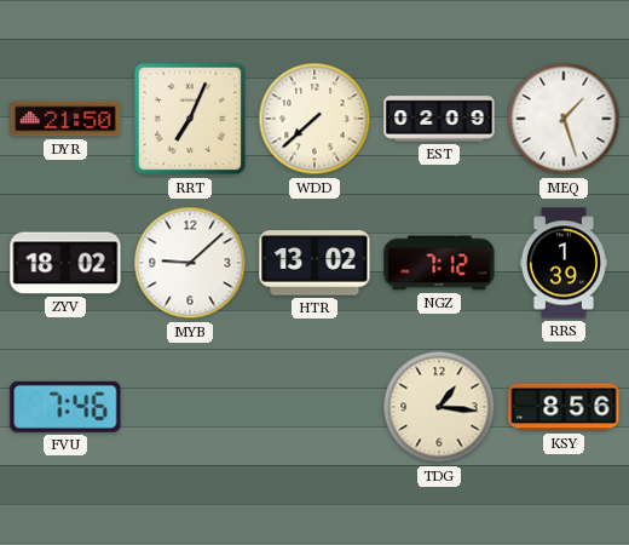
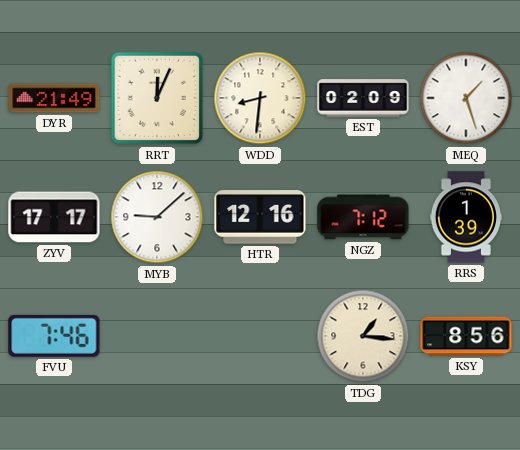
DYR: 21:50 -> 21:49
RRT: 7:04 -> 12:04
WDD: 7:38 -> 8:31
ZYV: 18:02 -> 17:17
HTR: 13:02 -> 12:16
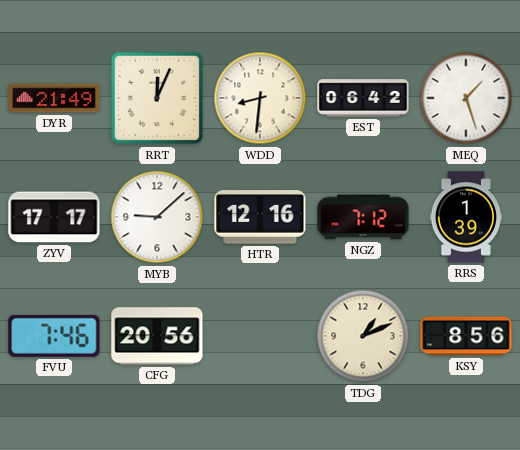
EST: 02:09 -> 06:42
CFG: none -> 20:56
TDG: 1:16 -> 1:11
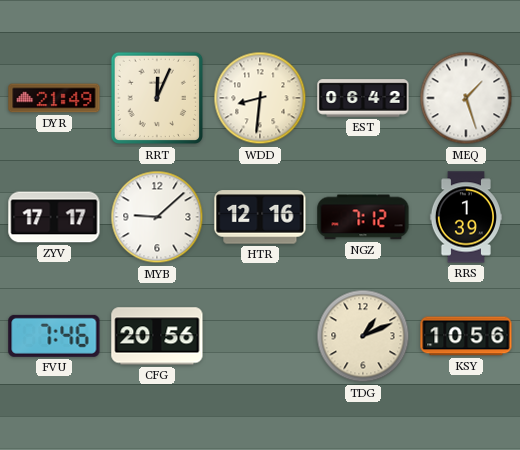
KSY: 8:56 -> 10:56
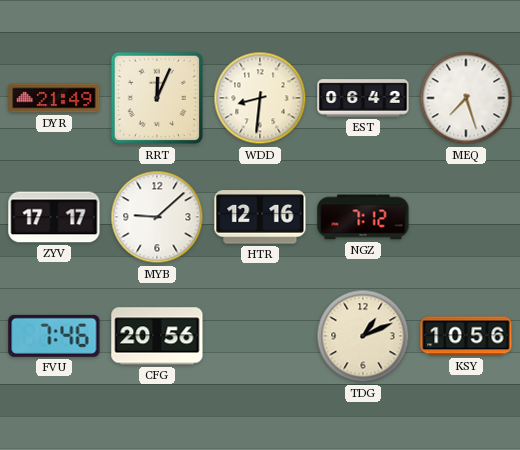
MEQ: 1:27 -> 7:27
RRS: 1:39 -> none
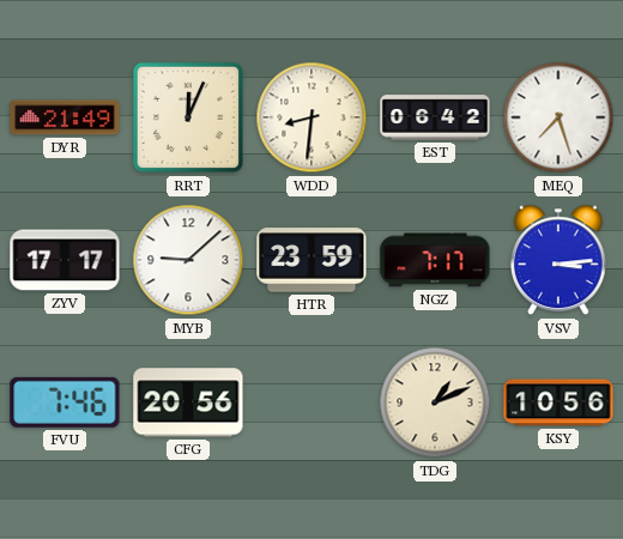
HTR: 12:16 -> 23:59
NGZ: 7:12 -> 7:17
VSV: none -> 3:14
